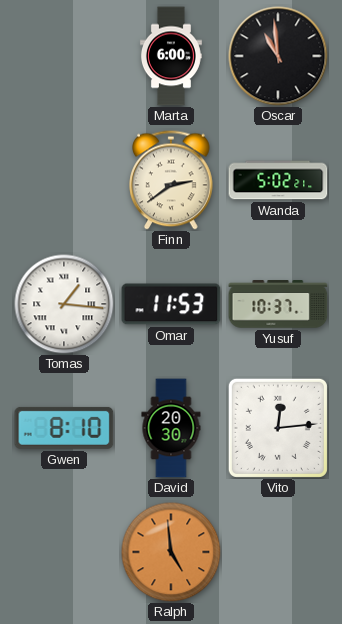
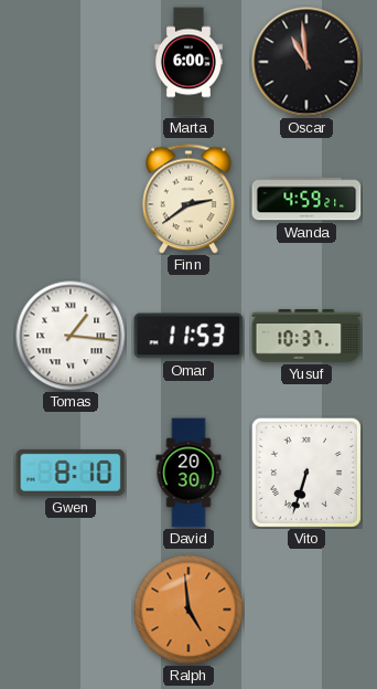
Wanda: 5:02 -> 4:59
Vito: 12:14 -> 6:33
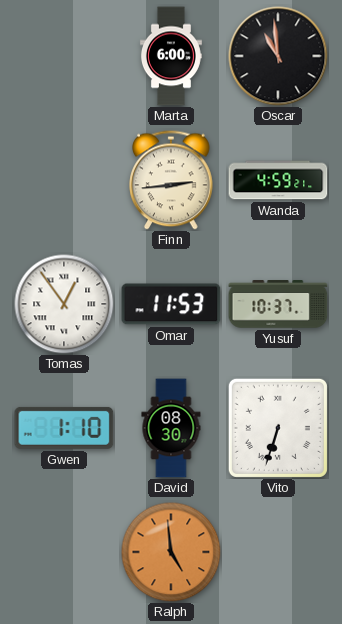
Finn: 2:39 -> 2:44
Tomas: 1:16 -> 12:54
Gwen: 8:10 -> 1:10
David: 20:30 -> 08:30
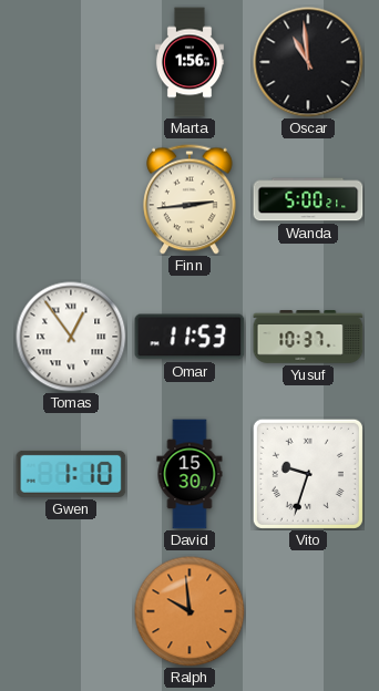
Marta: 6:00 -> 1:56
Wanda: 4:59 -> 5:00
David: 08:30 -> 15:30
Vito: 6:33 -> 9:33
Ralph: 4:59 -> 9:59
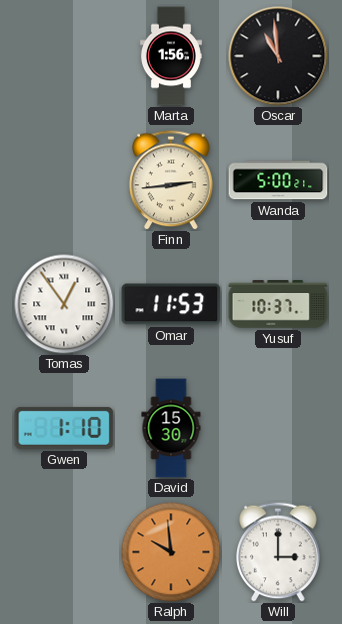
Vito: 9:33 -> none
Will: none -> 3:00
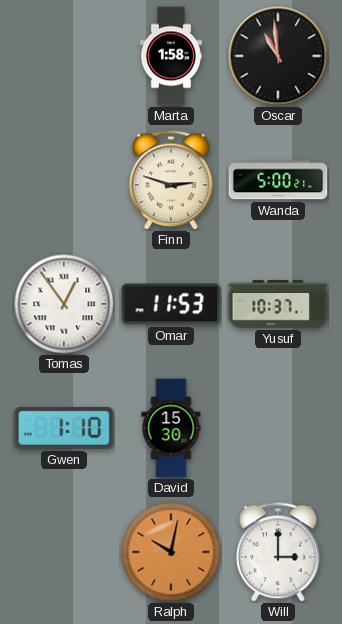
Marta: 1:56 -> 1:58
Finn: 2:44 -> 2:48
Ralph: 9:59 -> 10:02
